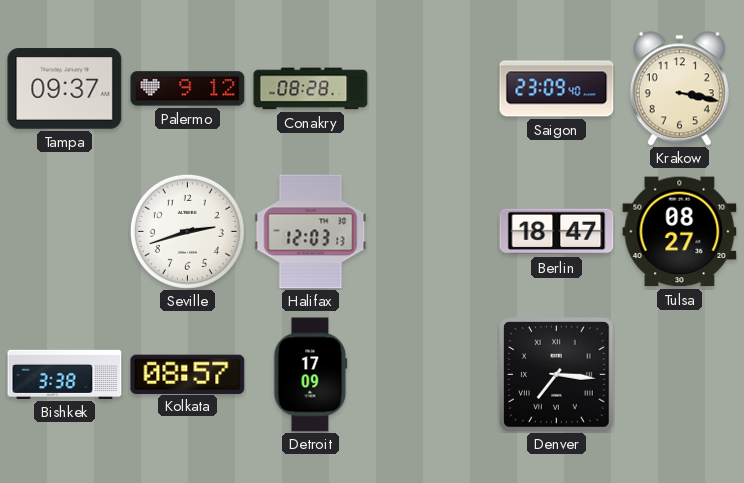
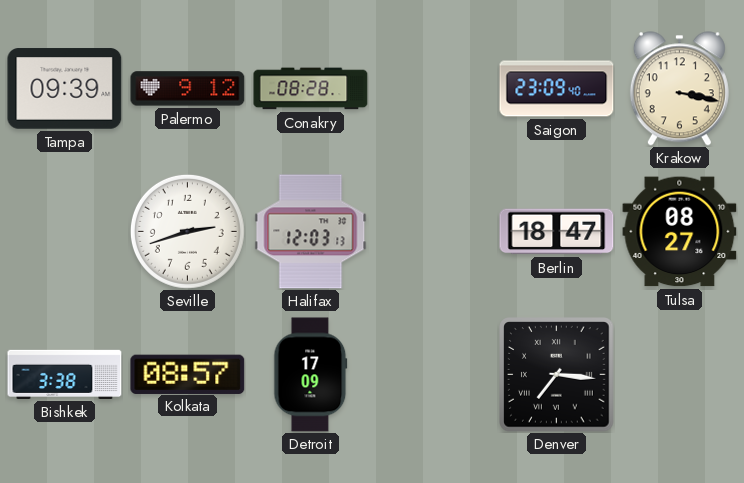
Tampa: 09:37 -> 09:39
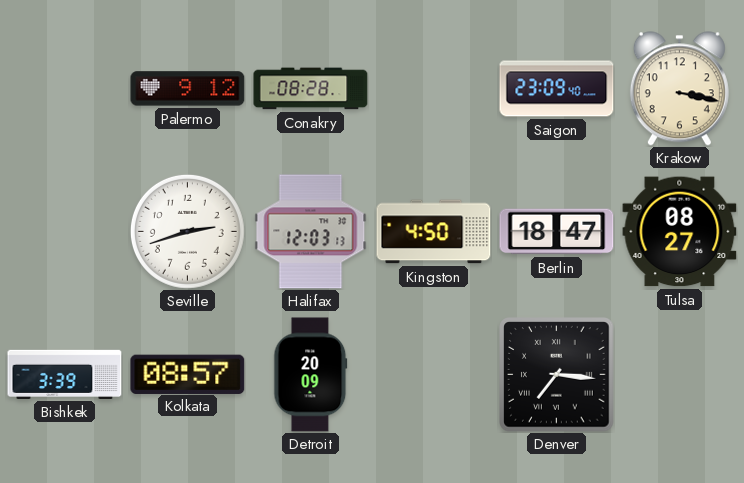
Tampa: 09:39 -> none
Kingston: none -> 4:50
Bishkek: 3:38 -> 3:39
Detroit: 17:09 -> 20:09
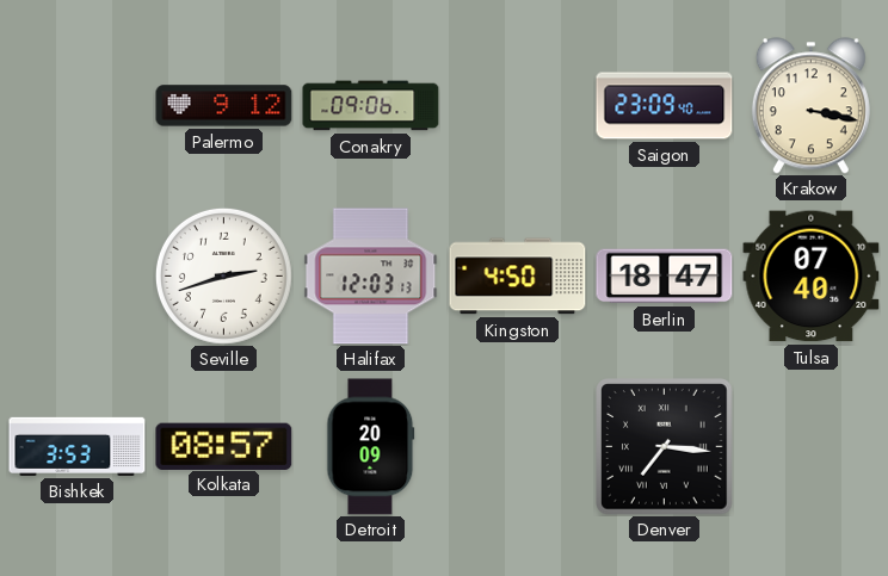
Conakry: 08:28 -> 09:06
Tulsa: 08:27 -> 07:40
Bishkek: 3:39 -> 3:53
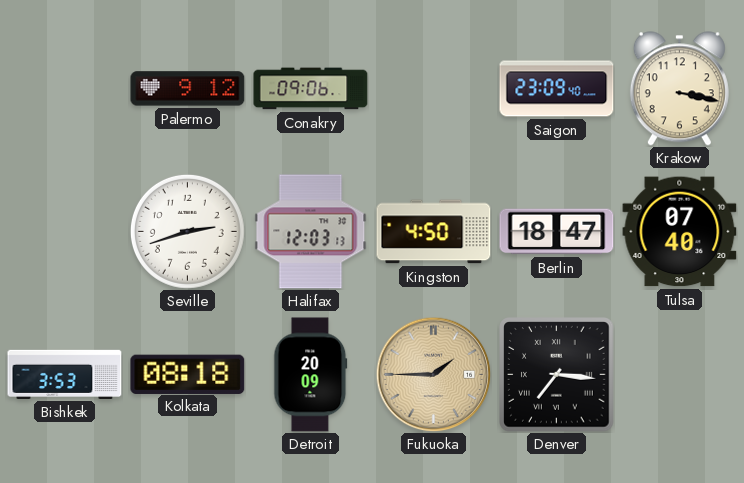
Kolkata: 08:57 -> 08:18
Fukuoka: none -> 1:45
